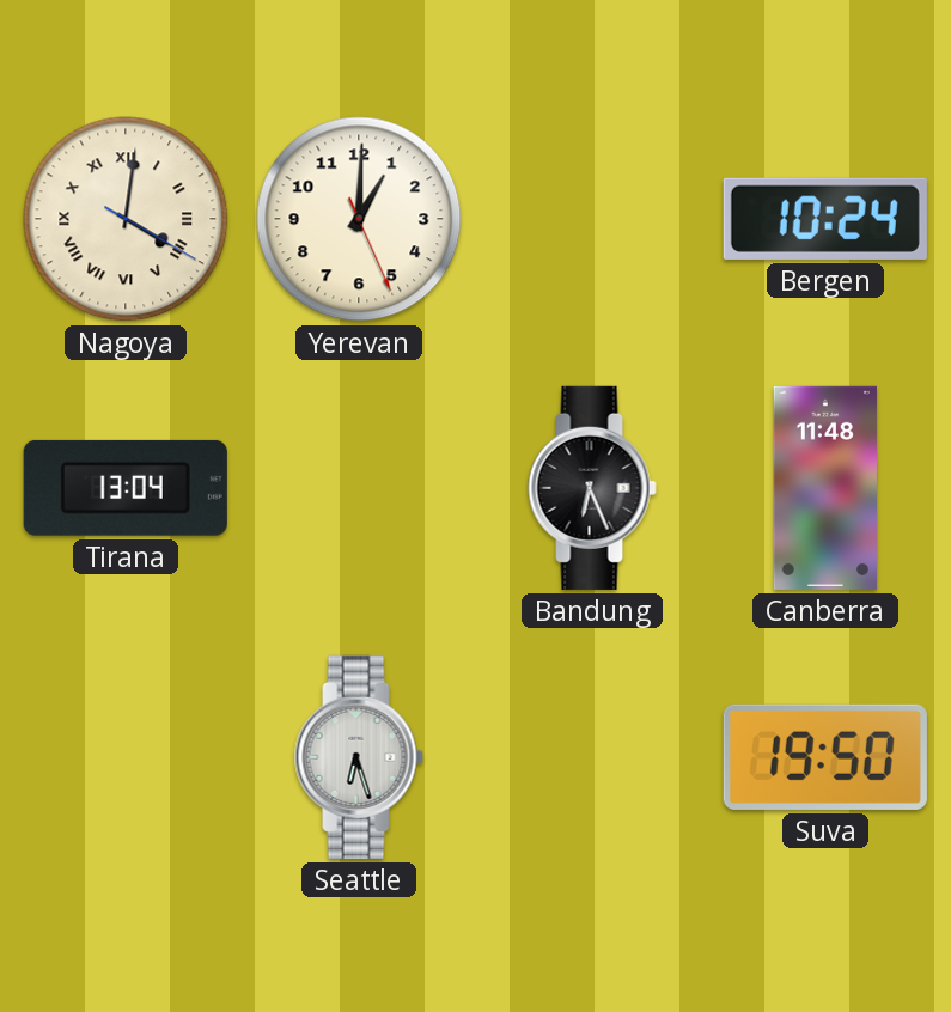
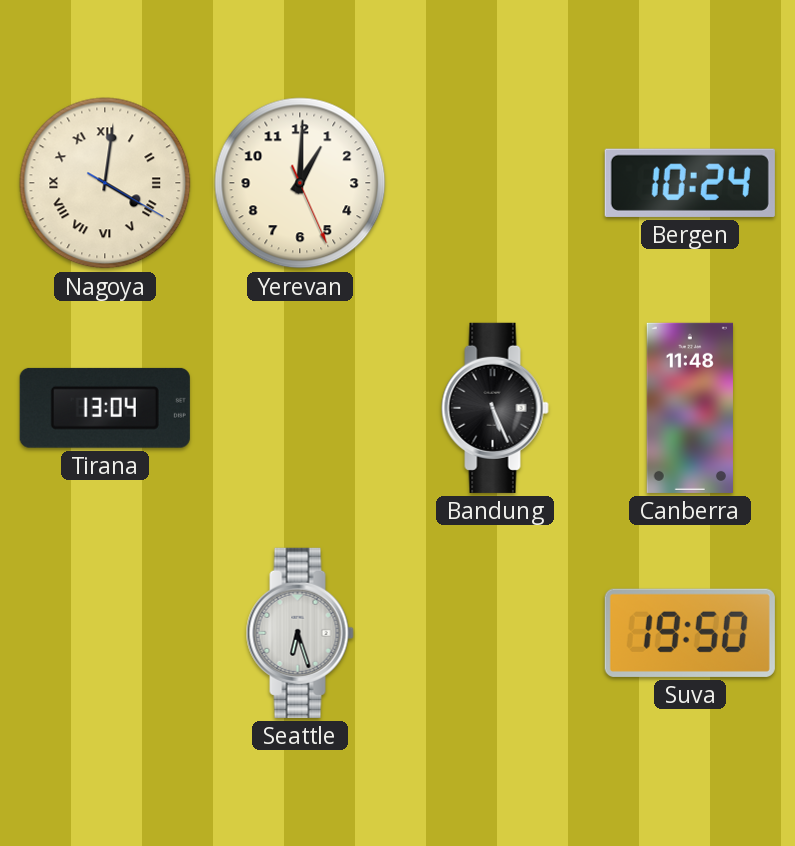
Bandung: 6:26 -> 5:26
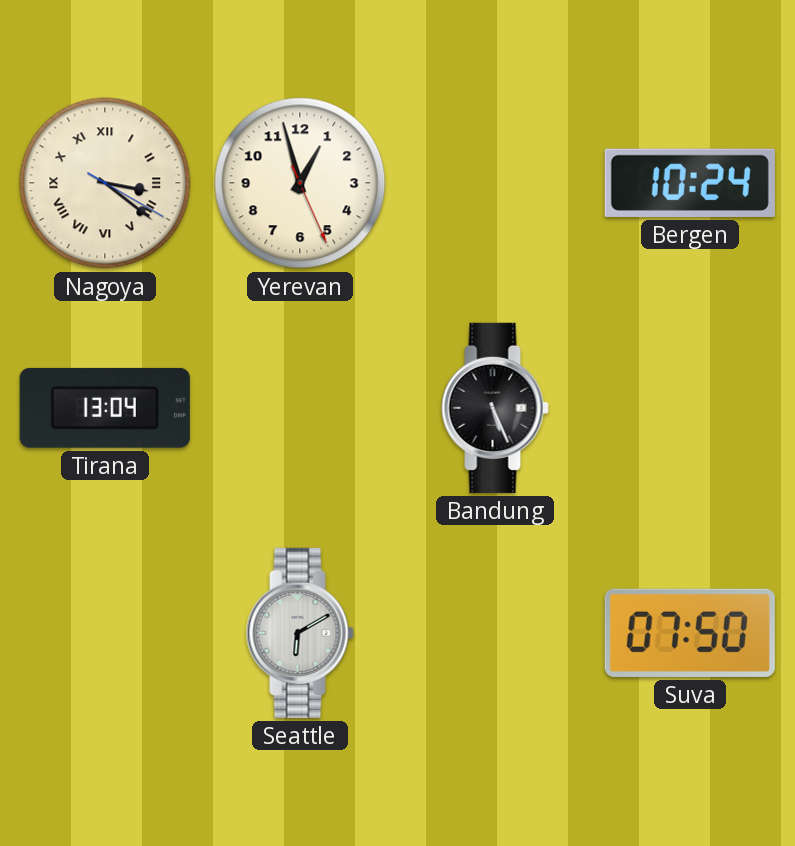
Nagoya: 4:01 -> 3:21
Yerevan: 1:00 -> 12:57
Canberra: 11:48 -> none
Seattle: 6:27 -> 6:10
Suva: 19:50 -> 07:50
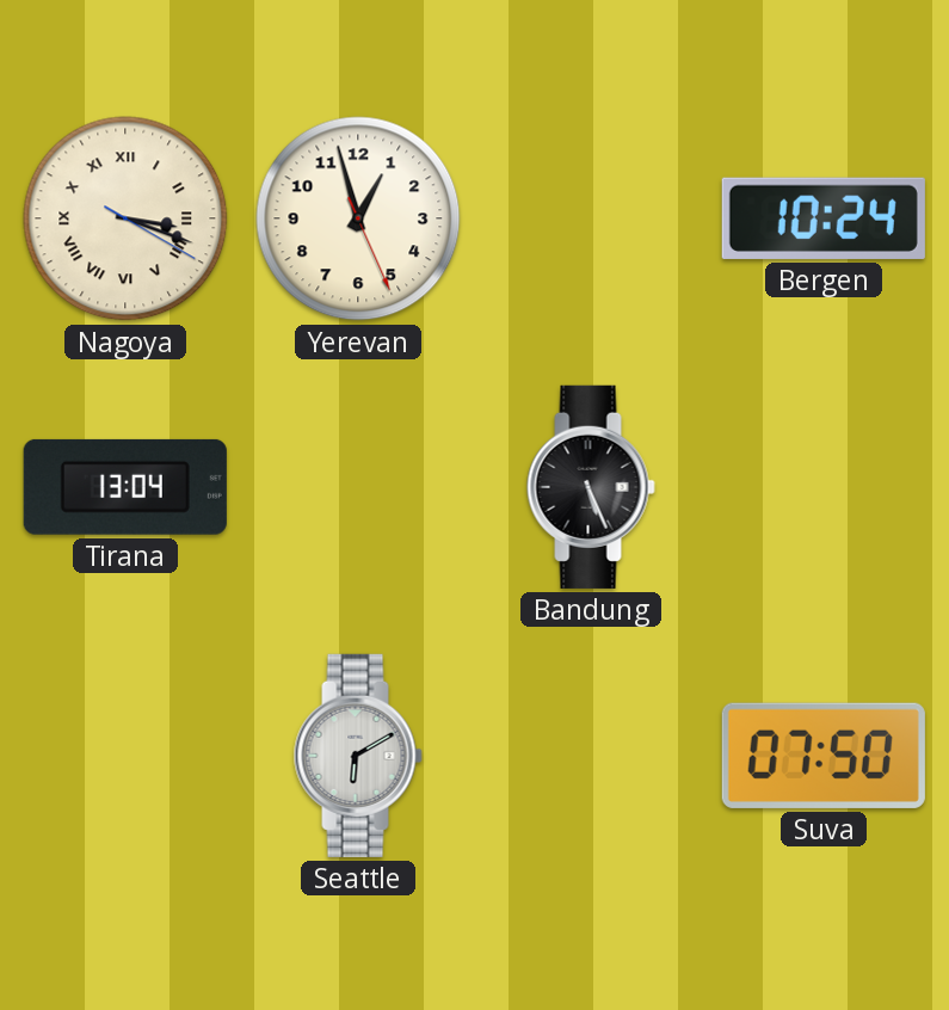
Nagoya: 3:21 -> 3:18
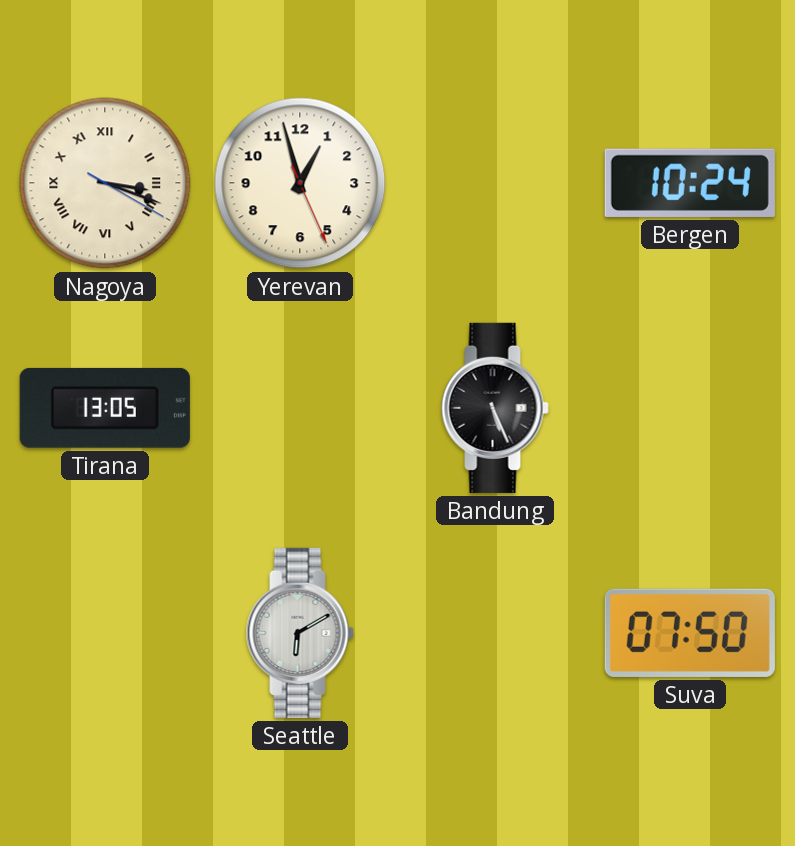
Tirana: 13:04 -> 13:05
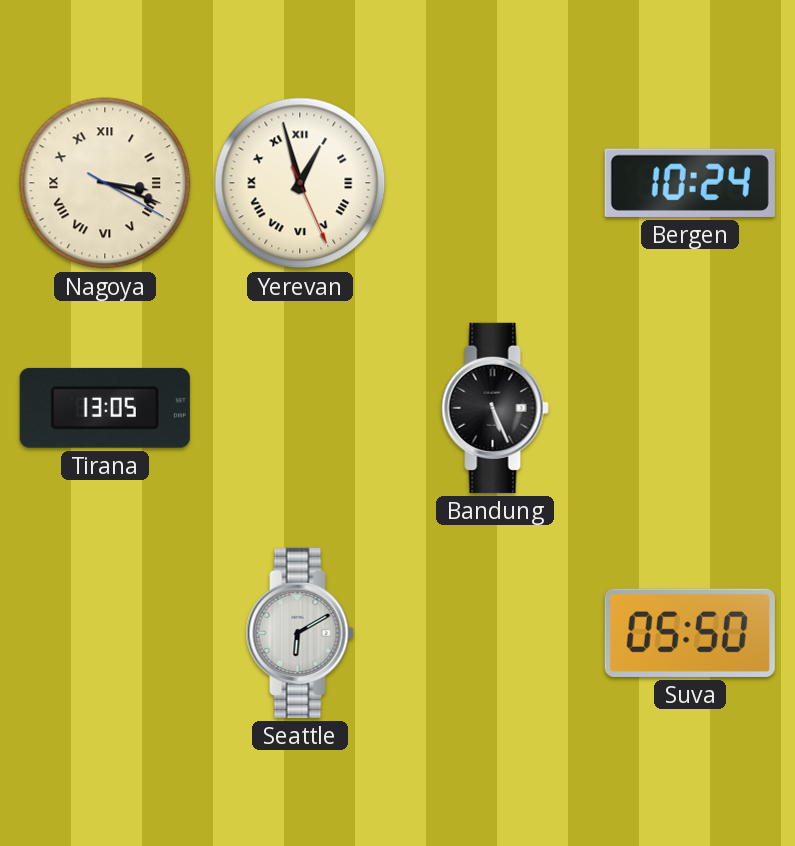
Yerevan numerals: Arabic -> Roman
Suva: 07:50 -> 05:50
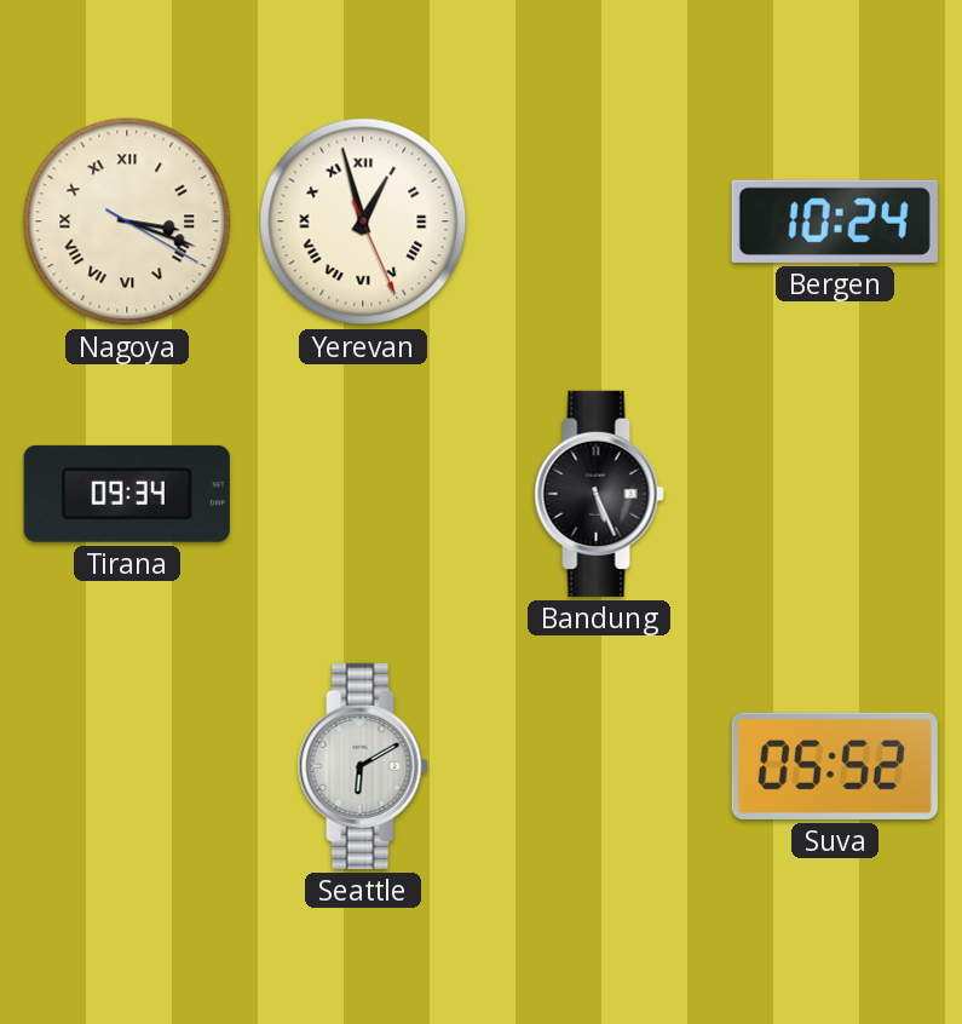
Tirana: 13:05 -> 09:34
Suva: 05:50 -> 05:52
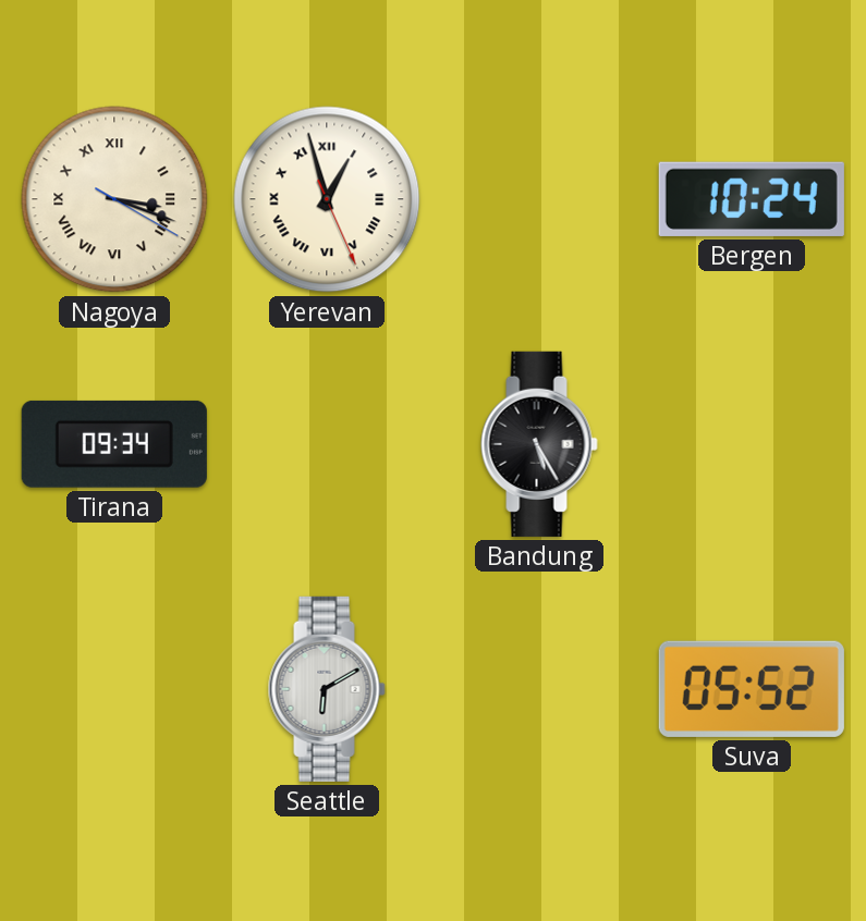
Bandung: 5:26 -> 5:25
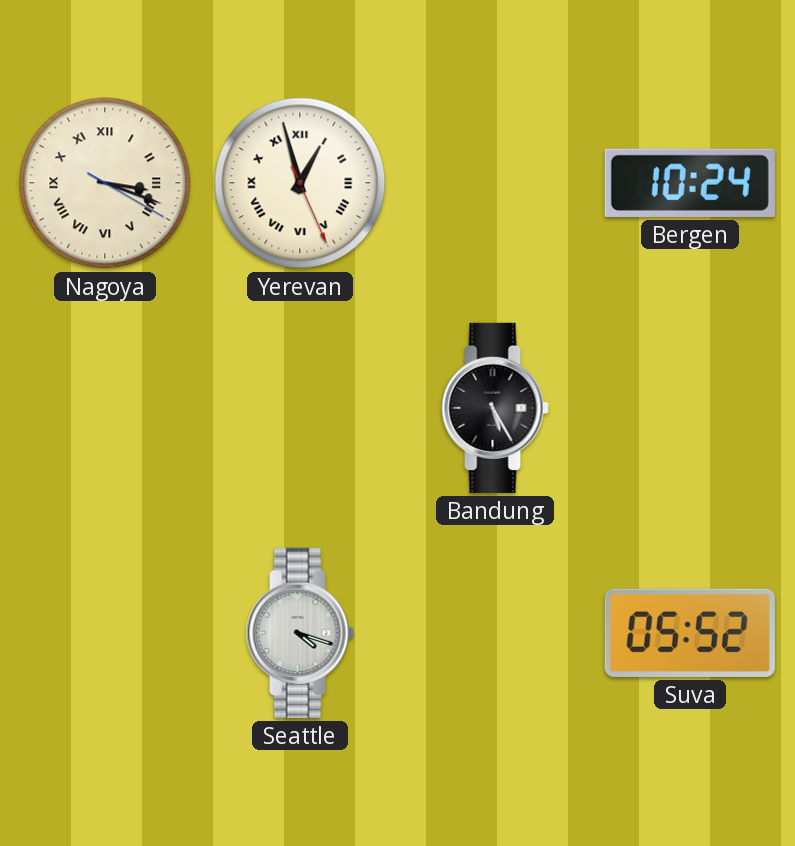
Tirana: 09:34 -> none
Seattle: 6:10 -> 4:18
